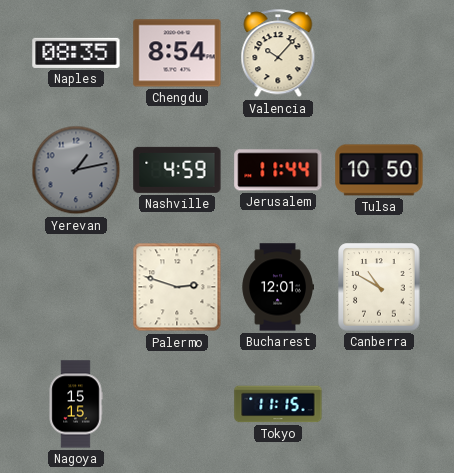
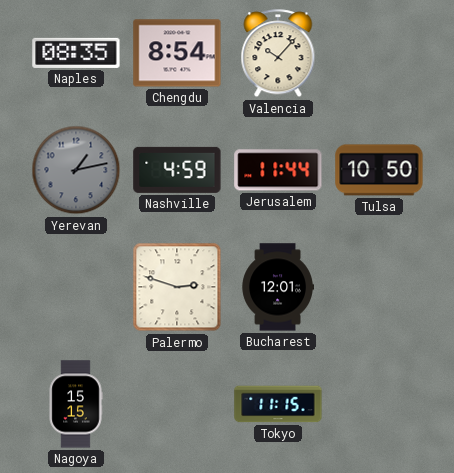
Canberra: 10:50 -> none
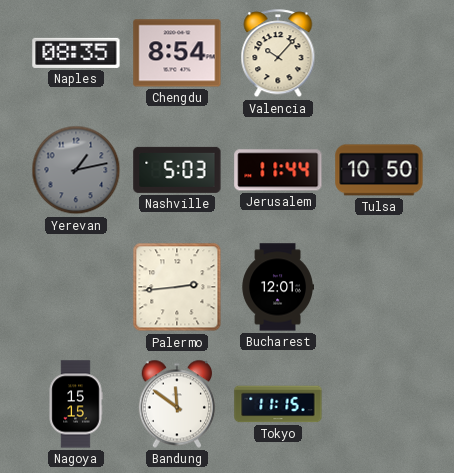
Nashville: 4:59 -> 5:03
Palermo: 2:48 -> 2:44
Bandung: none -> 11:51
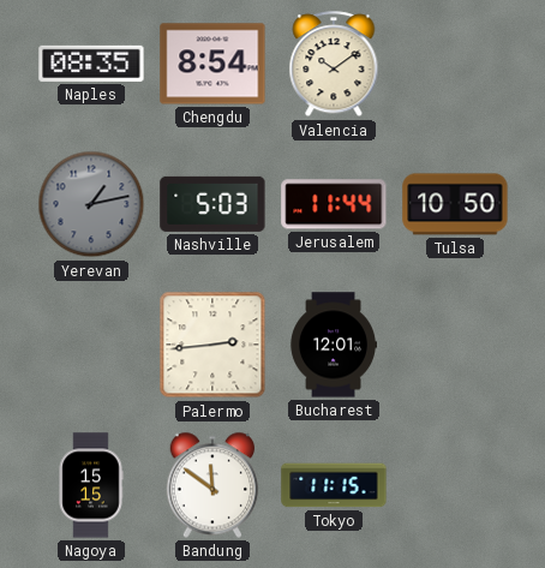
Valencia: 10:07 -> 10:09
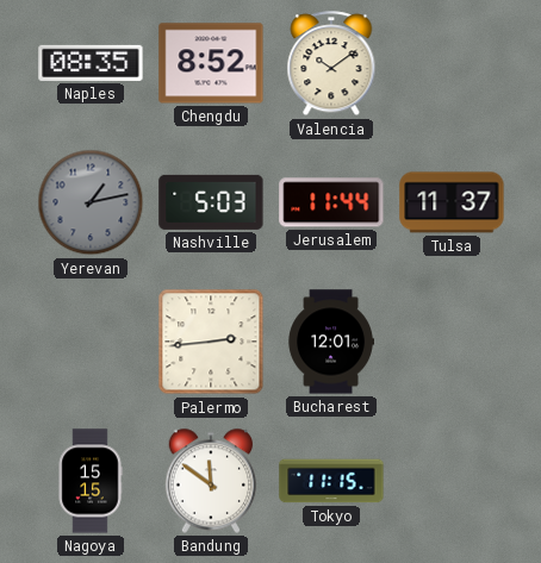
Chengdu: 8:54 -> 8:52
Tulsa: 10:50 -> 11:37
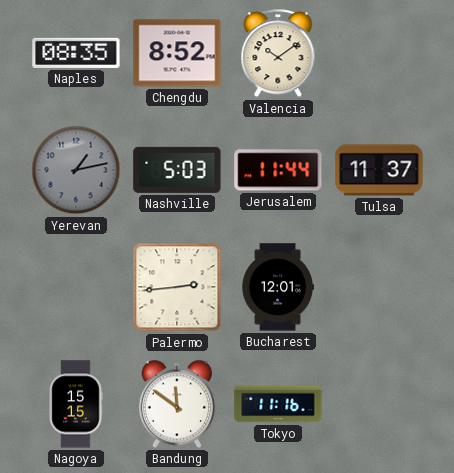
Tokyo: 11:15 -> 11:16
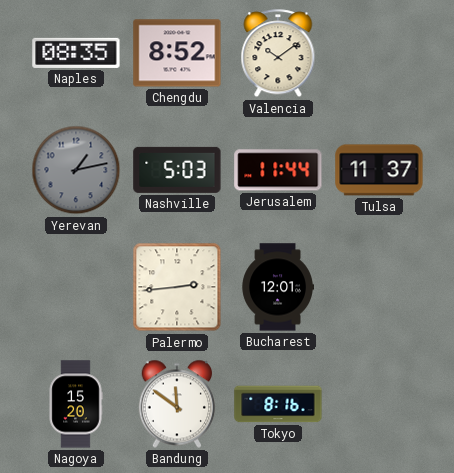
Nagoya: 15:15 -> 15:20
Tokyo: 11:16 -> 8:16
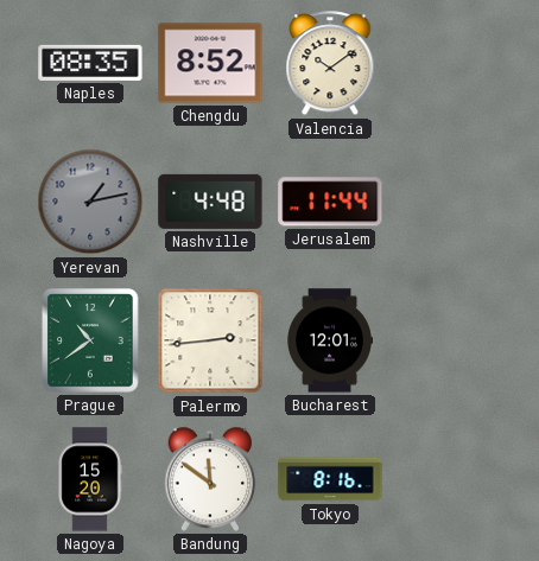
Nashville: 5:03 -> 4:48
Tulsa: 11:37 -> none
Prague: none -> 10:39
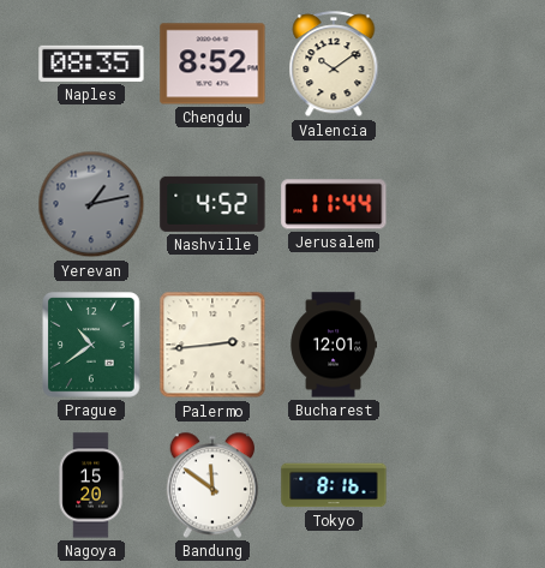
Nashville: 4:48 -> 4:52
